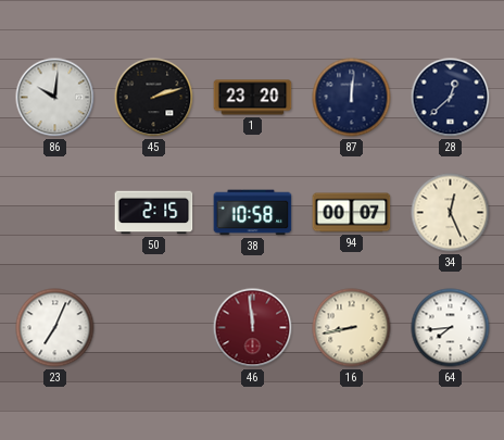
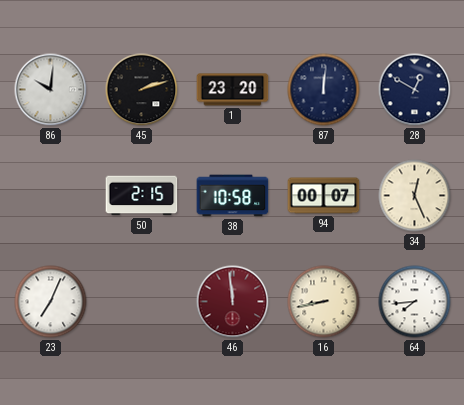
28: 12:38 -> 12:50
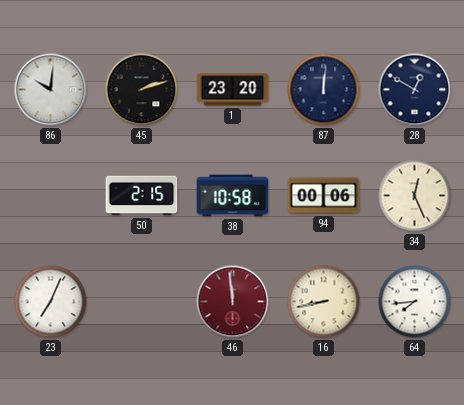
94: 00:07 -> 00:06
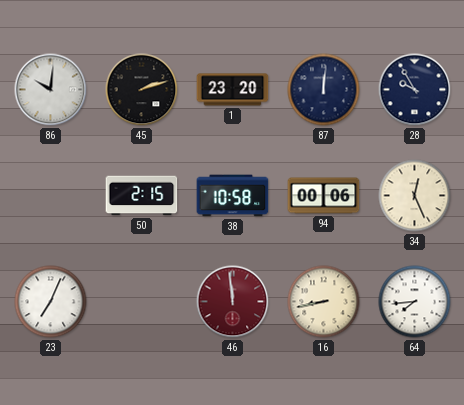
28: 12:50 -> 9:55
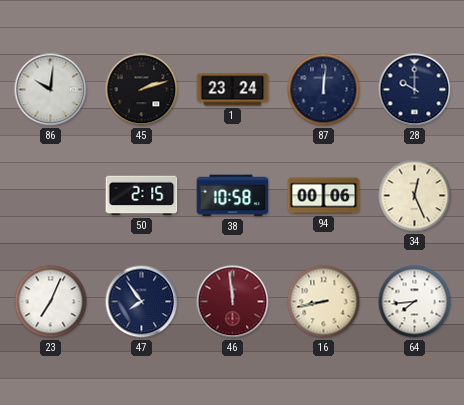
1: 23:20 -> 23:24
28: 9:55 -> 10:00
47: none -> 7:54
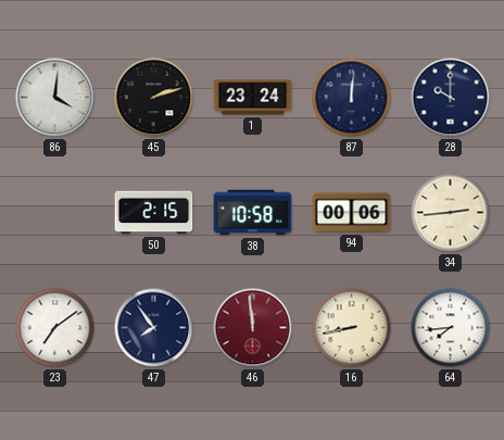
86: 10:01 -> 4:01
34: 12:26 -> 2:44
23: 7:04 -> 7:09
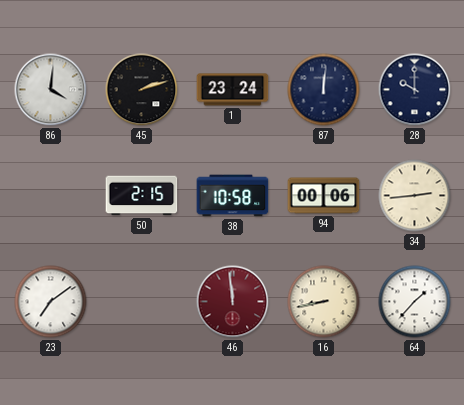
47: 7:54 -> none
64: 7:44 -> 1:37
